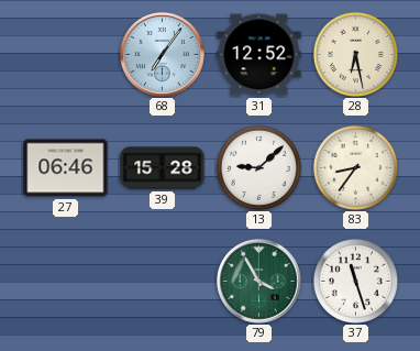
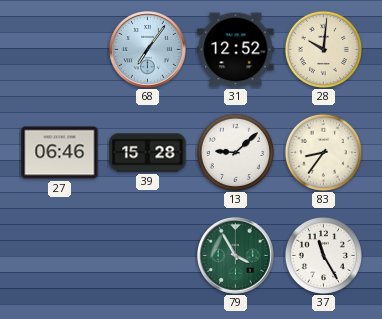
28: 6:28 -> 10:01
37: 11:27 -> 11:25
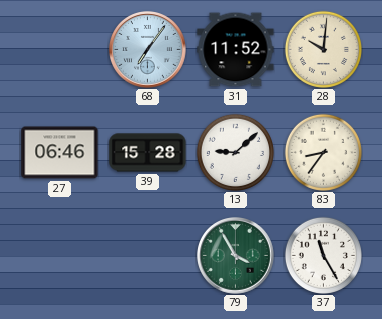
31: 12:52 -> 11:52
